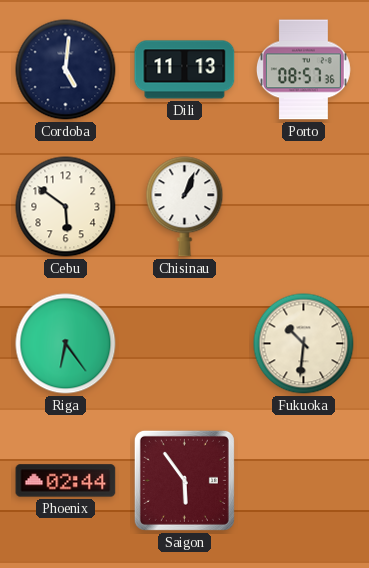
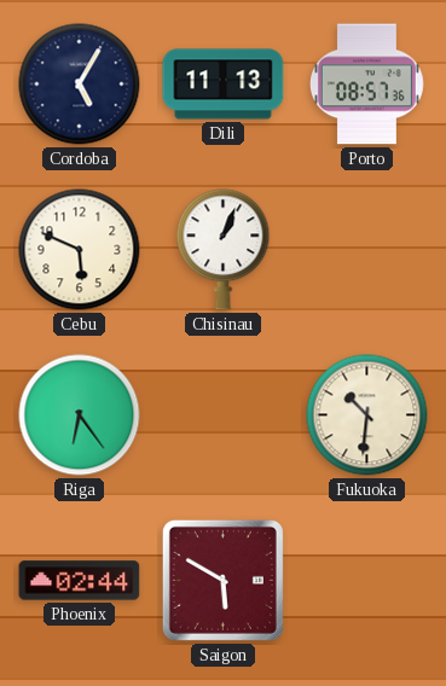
Cordoba: 5:01 -> 5:05
Cebu: 5:51 -> 5:49
Saigon: 5:54 -> 5:50
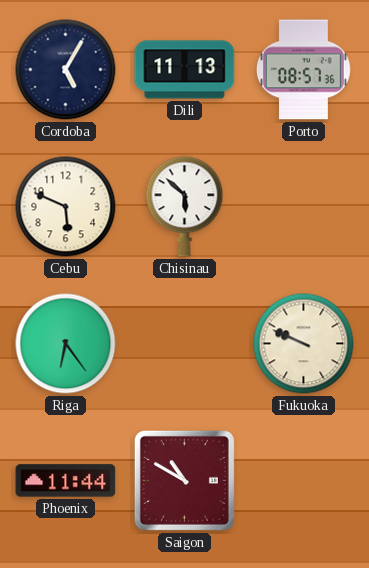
Chisinau: 1:04 -> 5:52
Fukuoka: 10:31 -> 9:49
Phoenix: 02:44 -> 11:44
Saigon: 5:50 -> 10:50
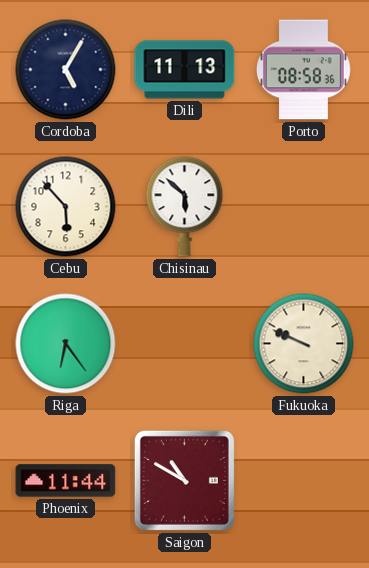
Porto: 08:57 -> 08:58
Cebu: 5:49 -> 5:53
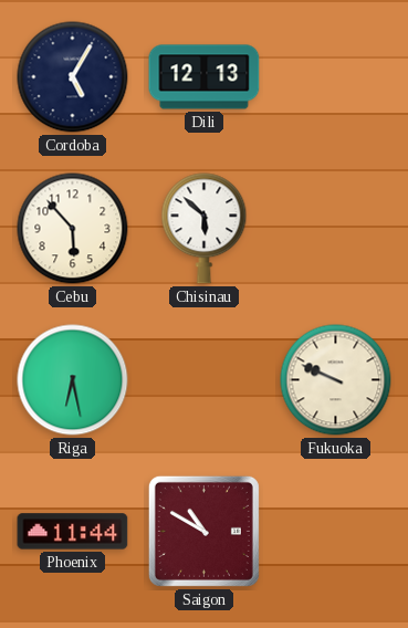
Dili: 11:13 -> 12:13
Porto: 08:58 -> none
Riga: 6:24 -> 6:28
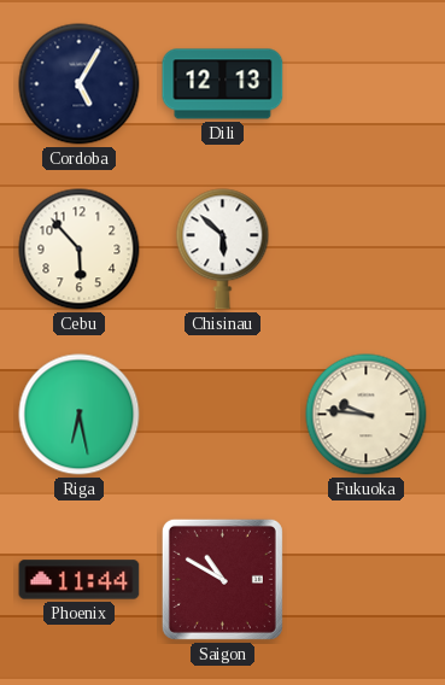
Fukuoka: 9:49 -> 9:46
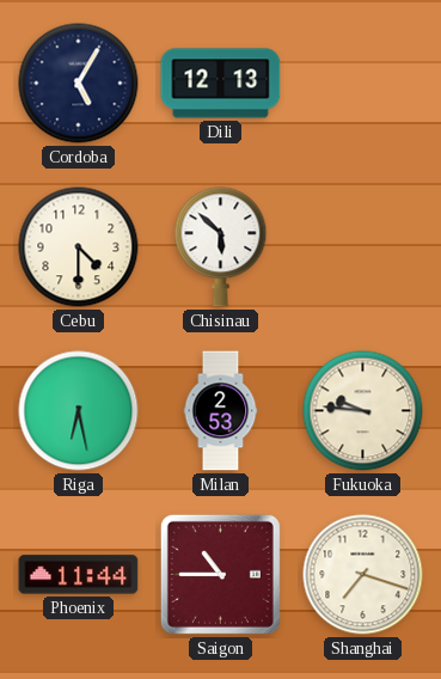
Cebu: 5:53 -> 4:30
Milan: none -> 2:53
Saigon: 10:50 -> 10:45
Shanghai: none -> 7:18
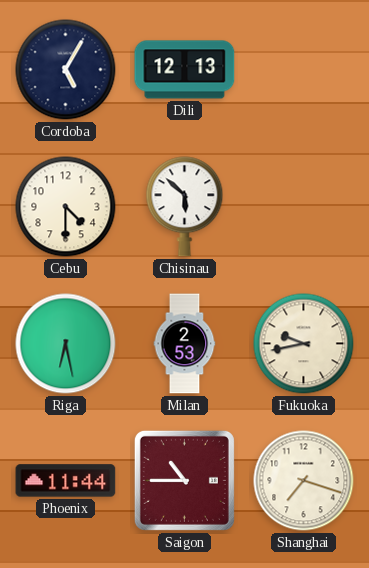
Fukuoka: 9:46 -> 9:43
